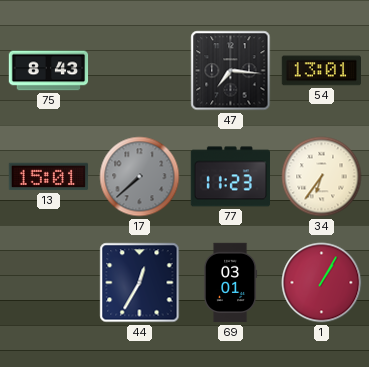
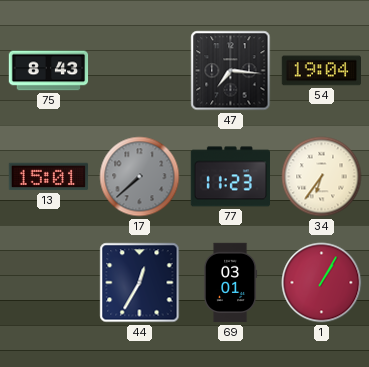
54: 13:01 -> 19:04
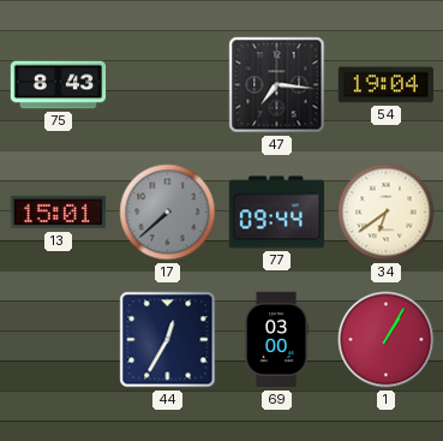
77: 11:23 -> 09:44
34: 6:36 -> 6:39
69: 03:01 -> 03:00
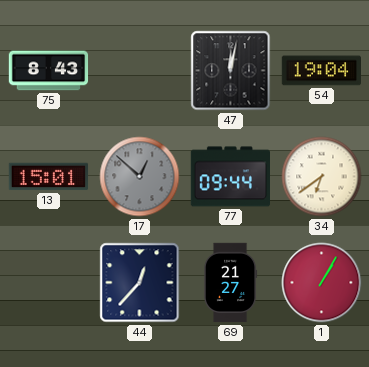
47: 7:16 -> 12:02
17: 7:38 -> 12:52
44: 12:35 -> 12:37
69: 03:00 -> 21:27
